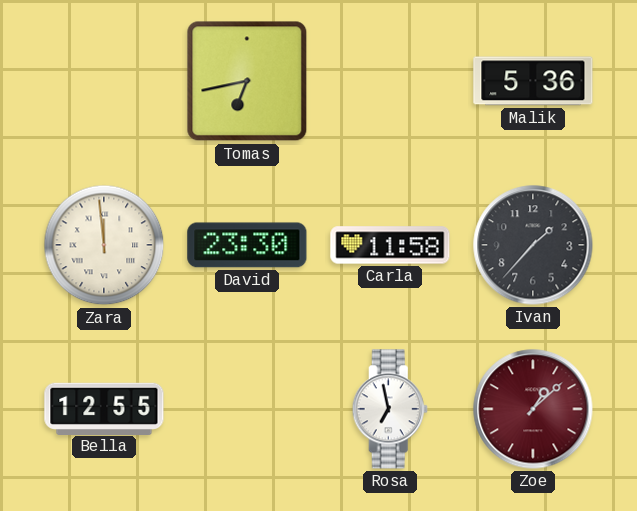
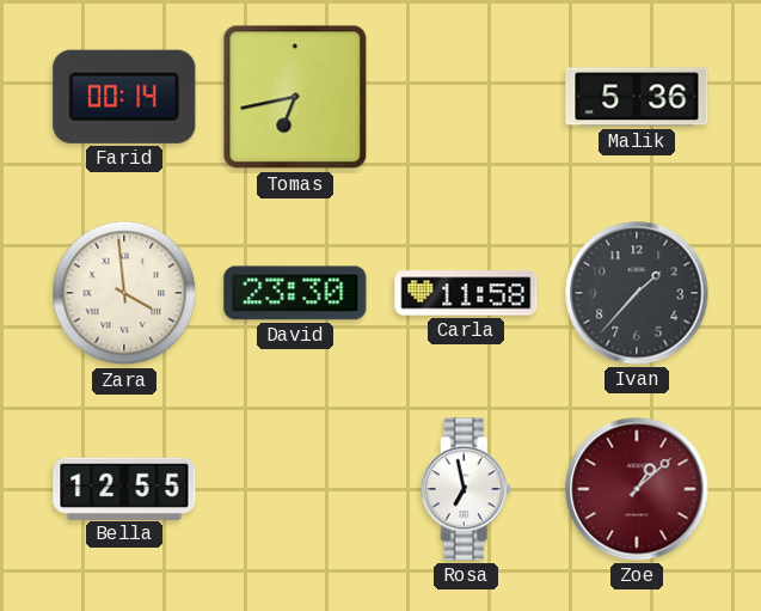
Farid: none -> 00:14
Zara: 11:59 -> 3:59
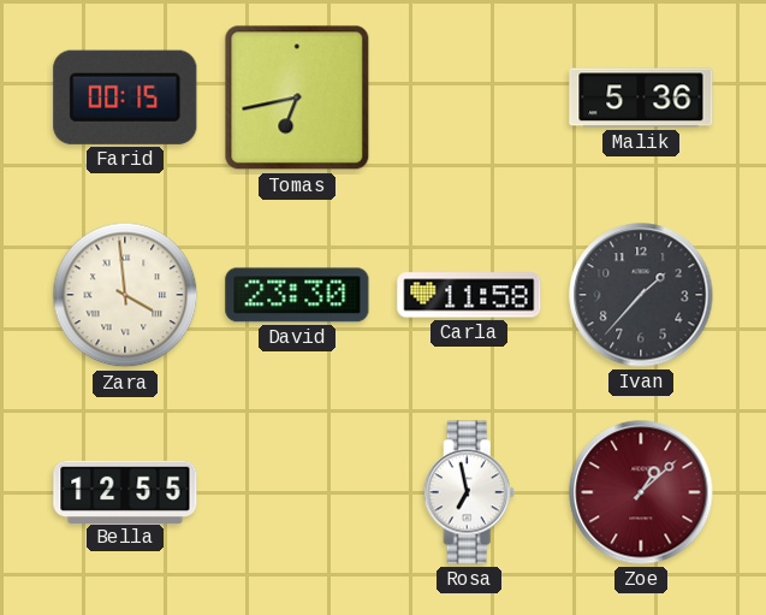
Farid: 00:14 -> 00:15
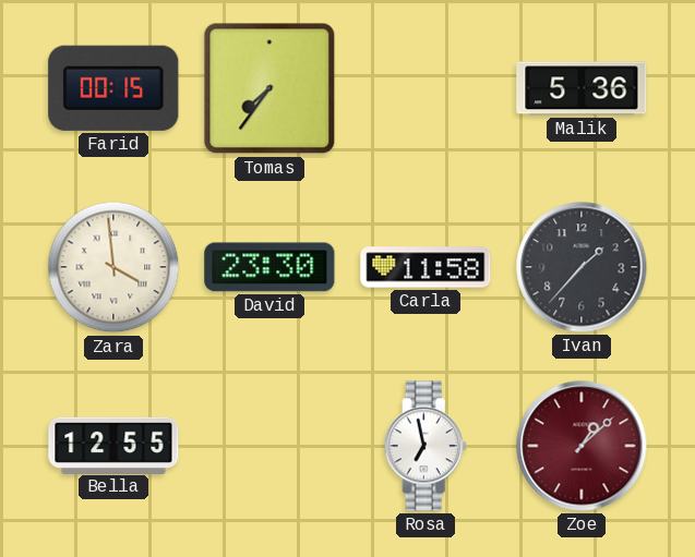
Tomas: 6:43 -> 7:36
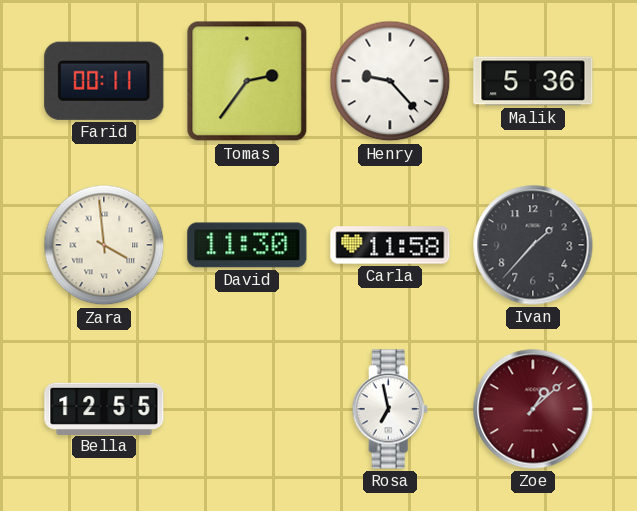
Farid: 00:15 -> 00:11
Tomas: 7:36 -> 2:36
Henry: none -> 9:23
David: 23:30 -> 11:30
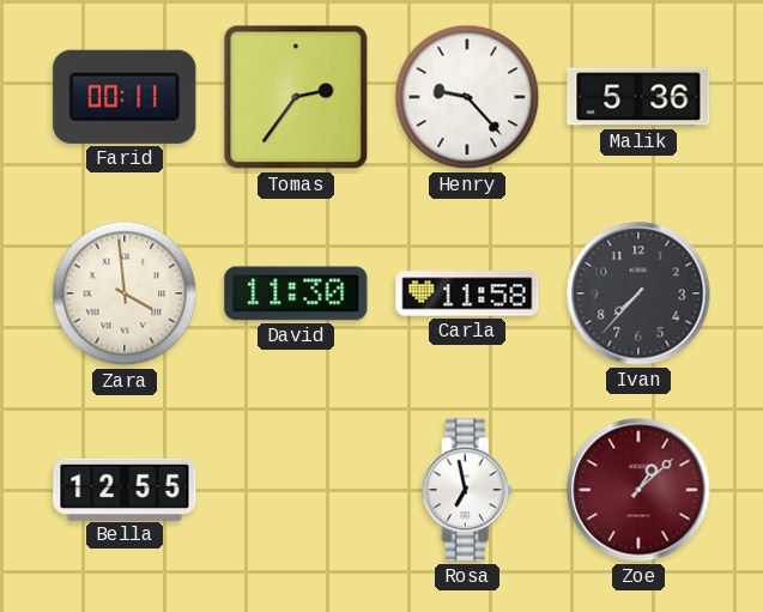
Ivan: 1:37 -> 7:37
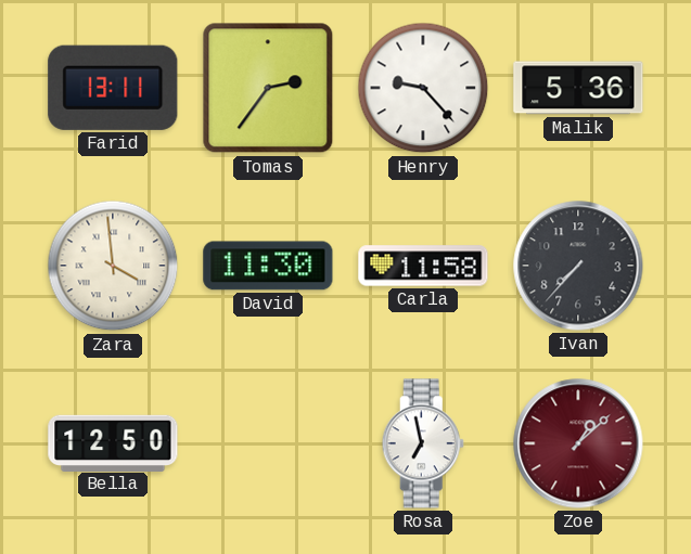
Farid: 00:11 -> 13:11
Bella: 12:55 -> 12:50
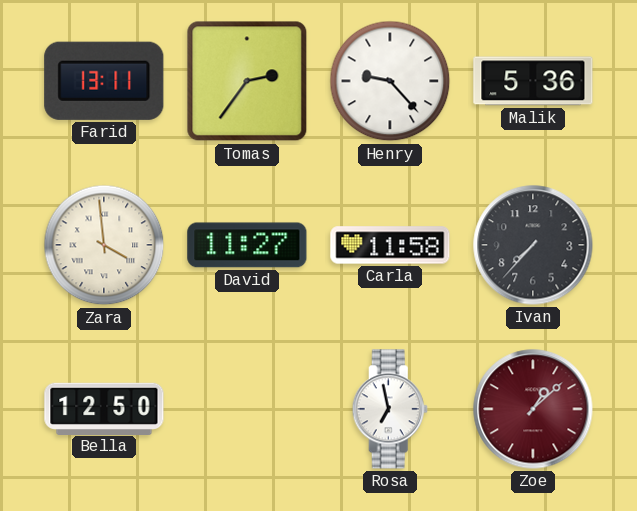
David: 11:30 -> 11:27
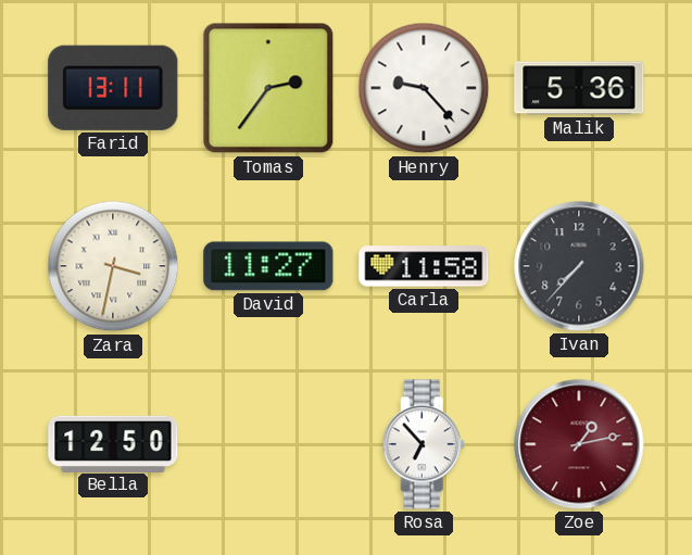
Zara: 3:59 -> 3:32
Rosa: 6:58 -> 6:53
Zoe: 1:08 -> 1:13
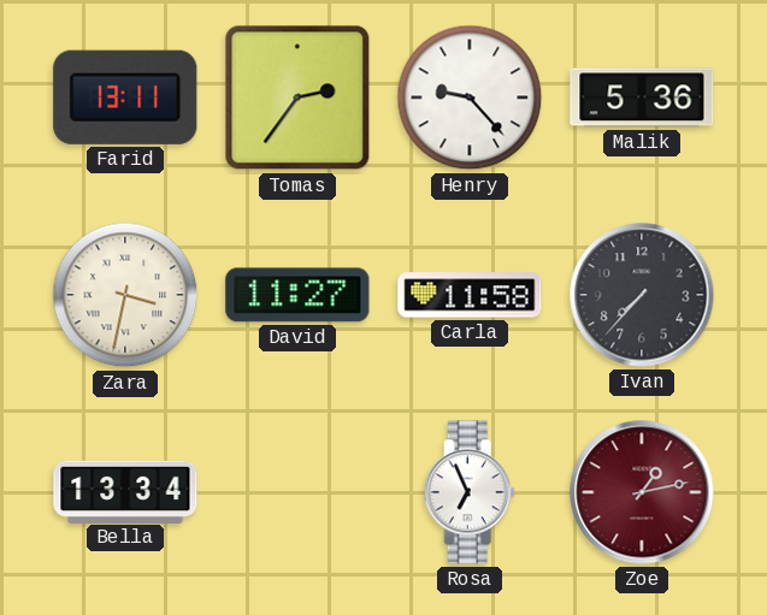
Bella: 12:50 -> 13:34
Rosa: 6:53 -> 6:56
